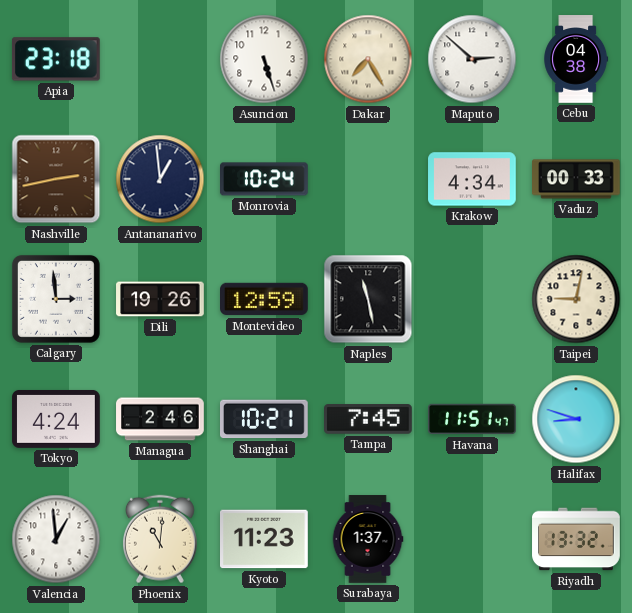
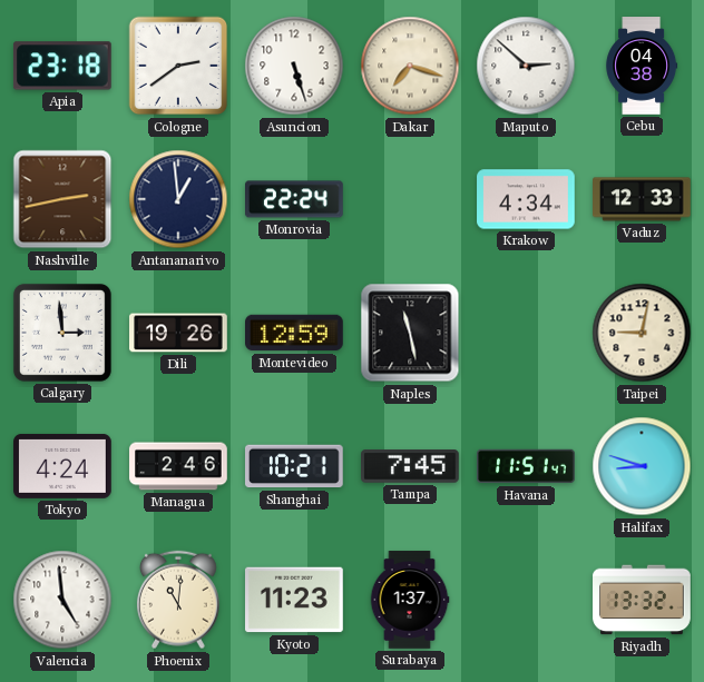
Cologne: none -> 2:39
Dakar: 7:25 -> 7:18
Monrovia: 10:24 -> 22:24
Vaduz: 00:33 -> 12:33
Valencia: 12:59 -> 4:59
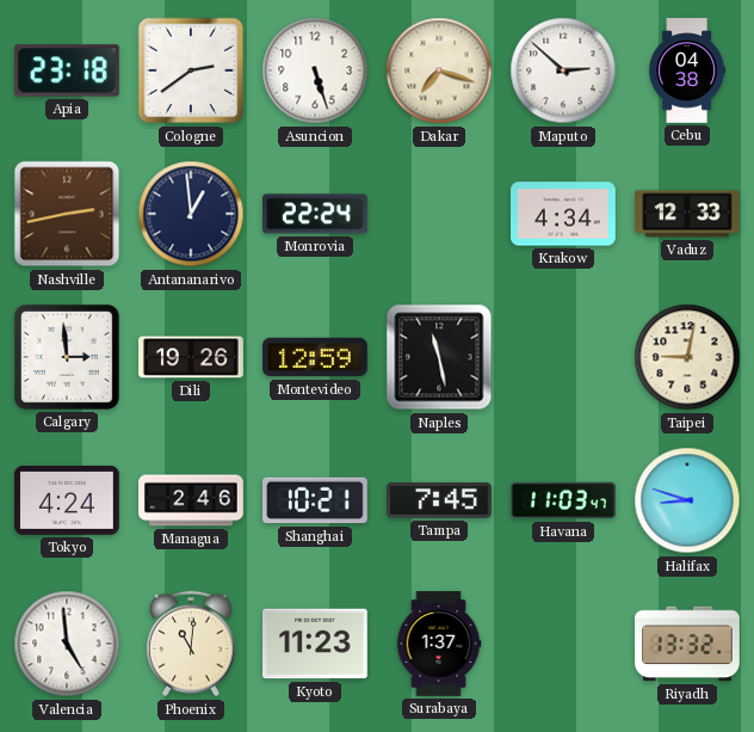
Havana: 11:51 -> 11:03
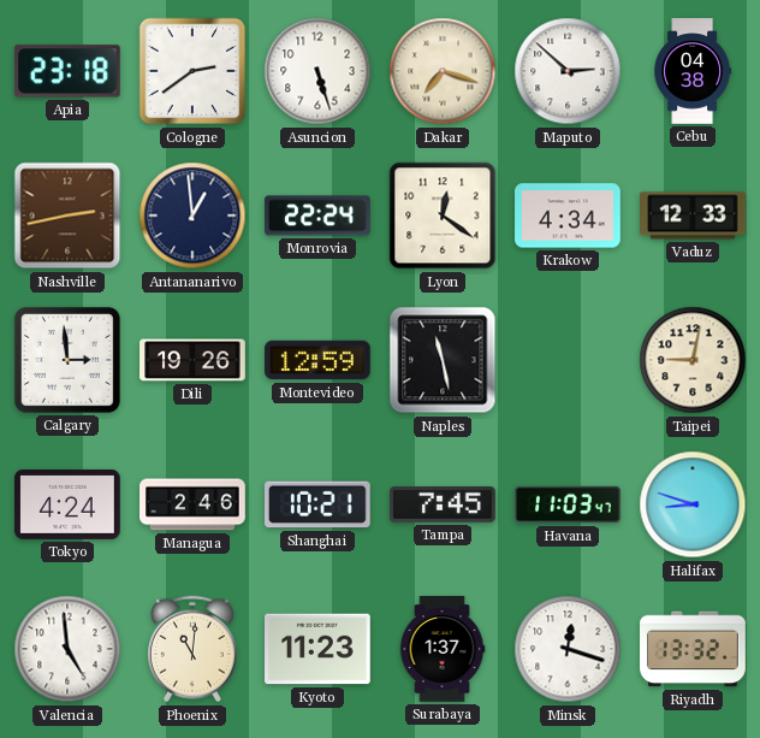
Lyon: none -> 12:21
Minsk: none -> 12:18
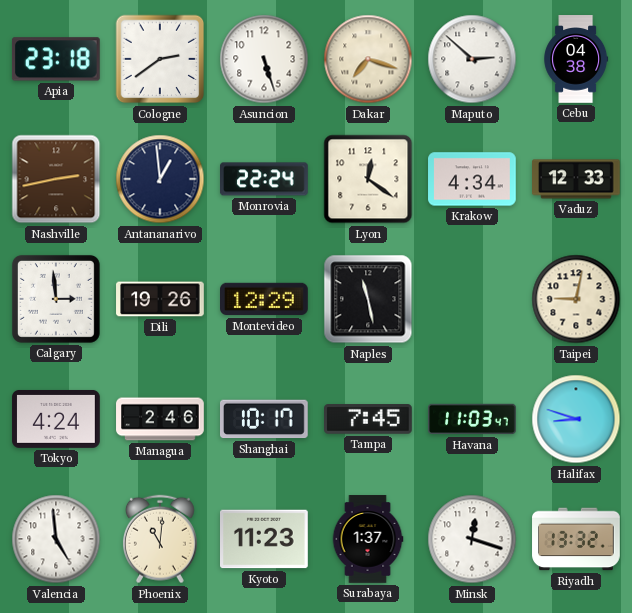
Montevideo: 12:59 -> 12:29
Shanghai: 10:21 -> 10:17
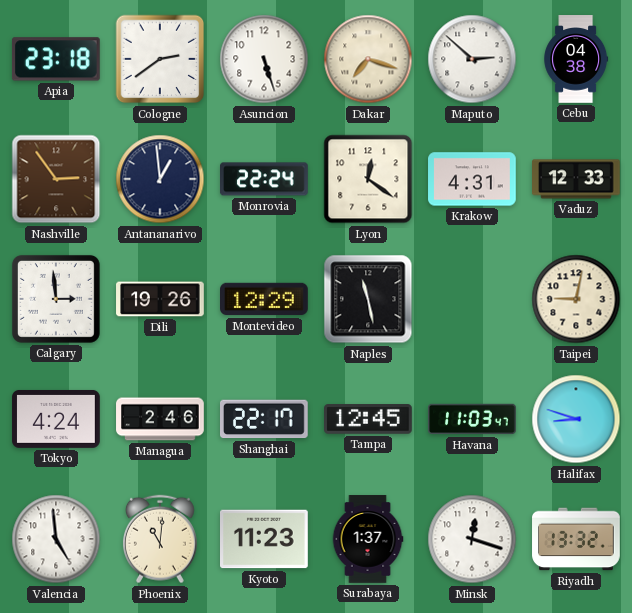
Nashville: 2:43 -> 2:54
Krakow: 4:34 -> 4:31
Shanghai: 10:17 -> 22:17
Tampa: 7:45 -> 12:45
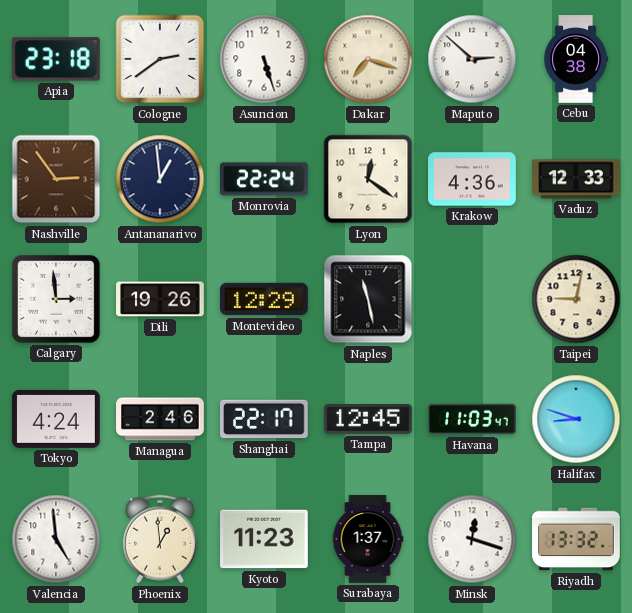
Krakow: 4:31 -> 4:36
Phoenix: 11:01 -> 12:59
